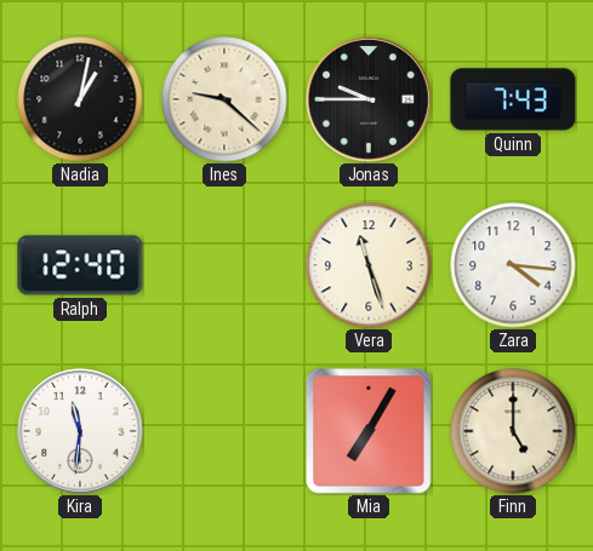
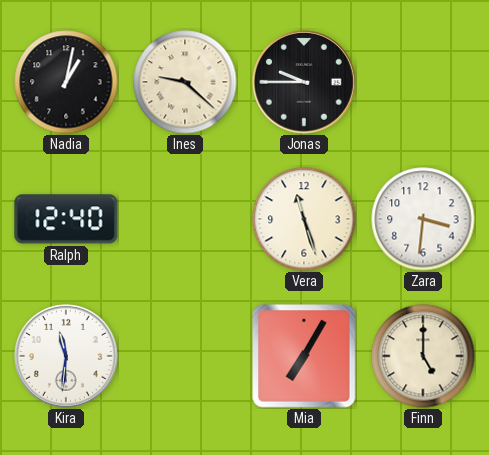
Quinn: 7:43 -> none
Zara: 4:16 -> 3:31
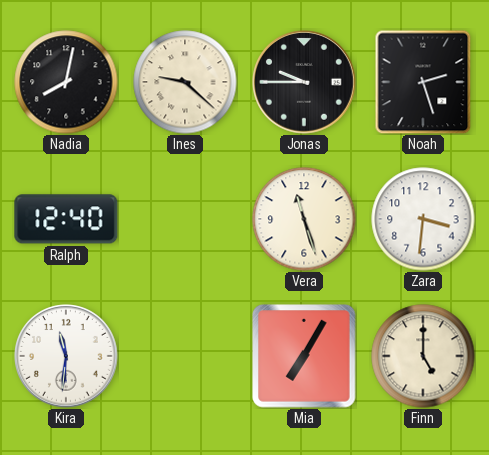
Nadia: 1:02 -> 8:02
Noah: none -> 2:27
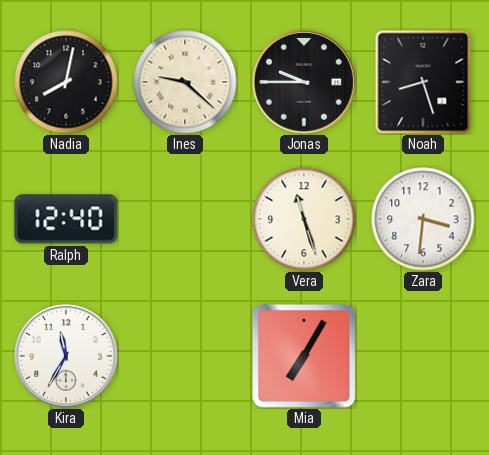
Noah: 2:27 -> 8:27
Kira: 11:31 -> 11:35
Finn: 5:00 -> none
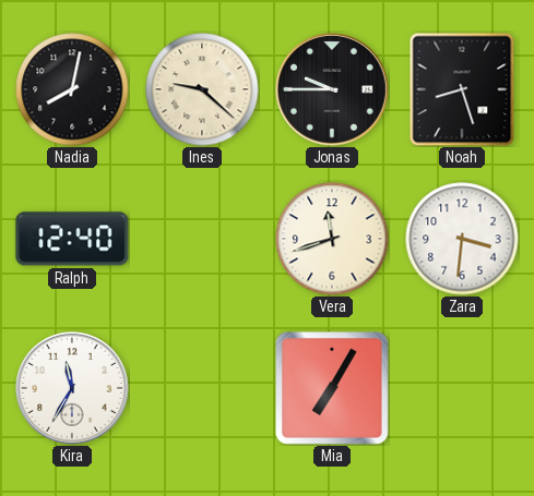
Vera: 11:27 -> 11:42
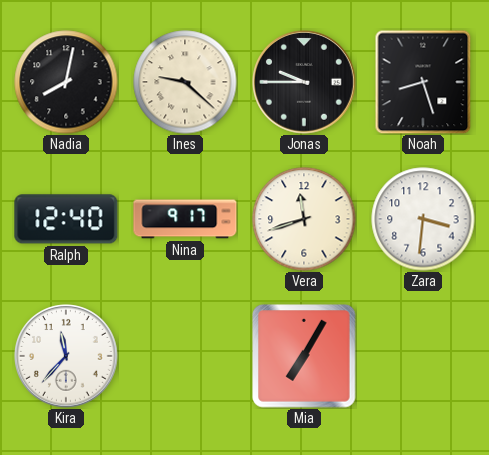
Nina: none -> 9:17
Kira: 11:35 -> 11:37
